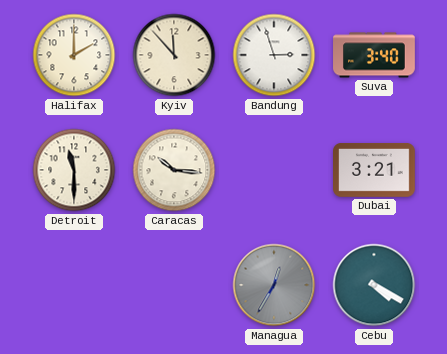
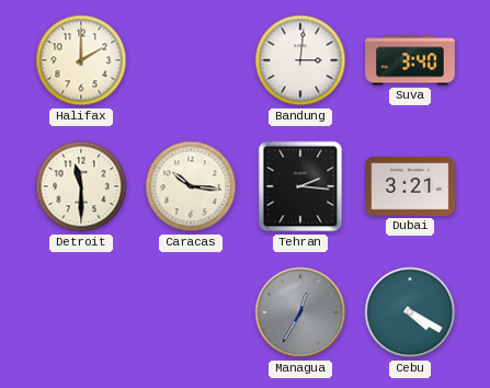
Kyiv: 11:53 -> none
Bandung: 2:57 -> 3:01
Tehran: none -> 2:16
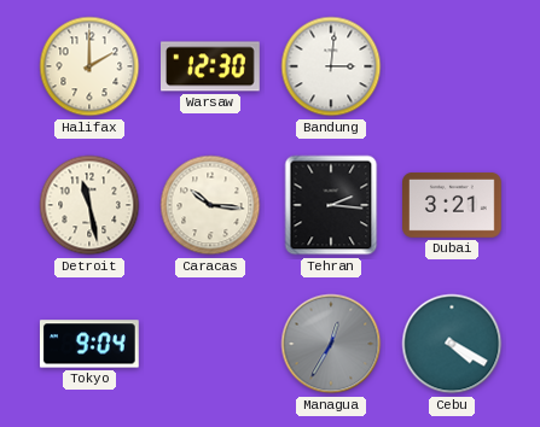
Warsaw: none -> 12:30
Suva: 3:40 -> none
Detroit: 11:30 -> 11:28
Tokyo: none -> 9:04
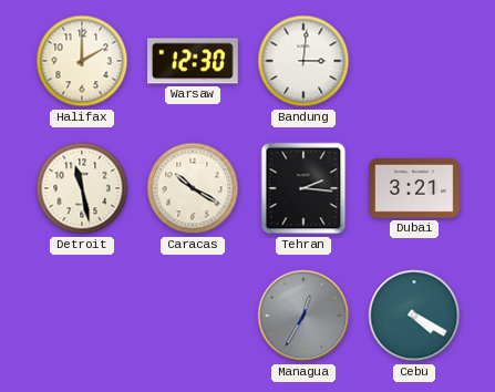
Caracas: 10:16 -> 10:20
Tokyo: 9:04 -> none
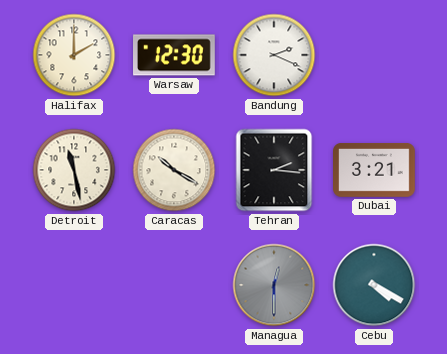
Bandung: 3:01 -> 2:19
Managua: 12:35 -> 12:30
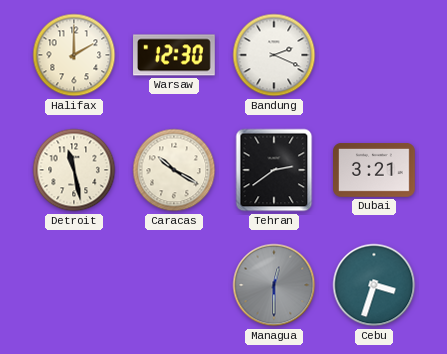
Tehran: 2:16 -> 2:39
Cebu: 4:20 -> 3:33
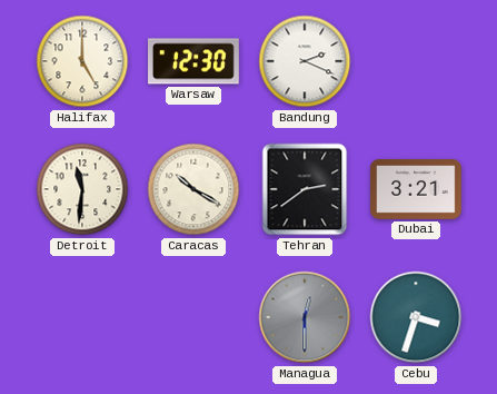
Halifax: 2:00 -> 5:00
Detroit: 11:28 -> 11:31
